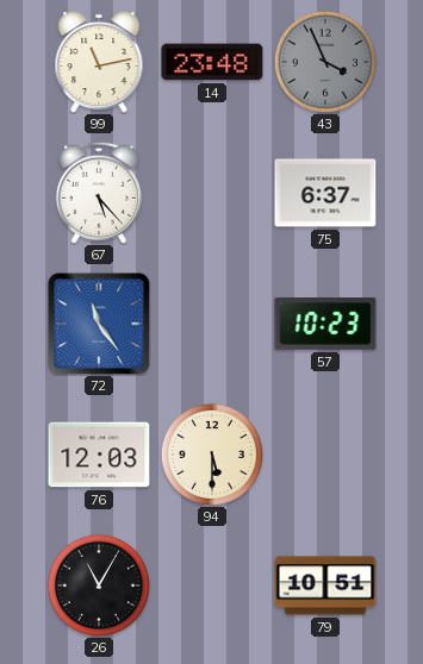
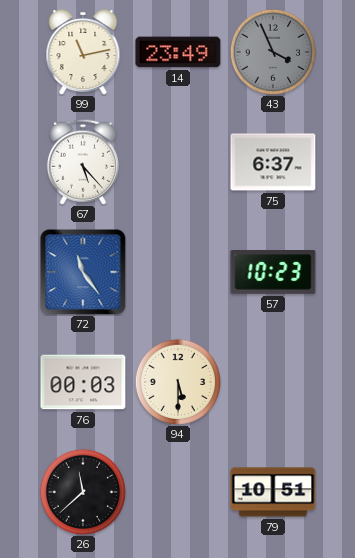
14: 23:48 -> 23:49
76: 12:03 -> 00:03
26: 11:05 -> 11:38
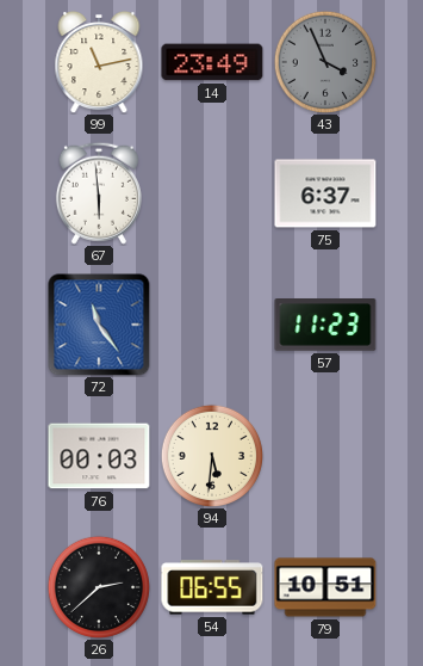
67: 5:23 -> 5:59
57: 10:23 -> 11:23
94: 5:30 -> 5:31
26: 11:38 -> 2:38
54: none -> 06:55
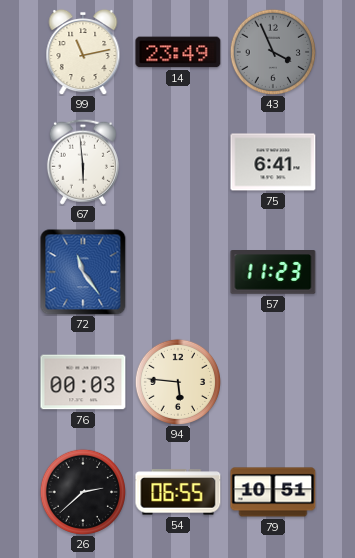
75: 6:37 -> 6:41
94: 5:31 -> 5:46
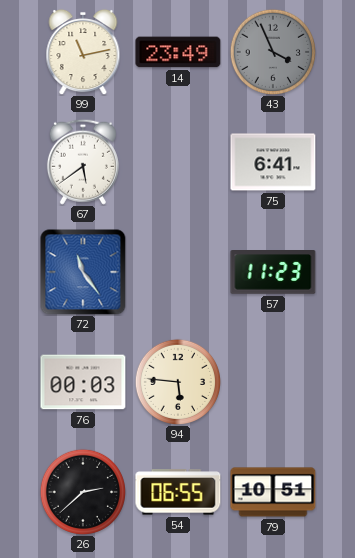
67: 5:59 -> 5:39
